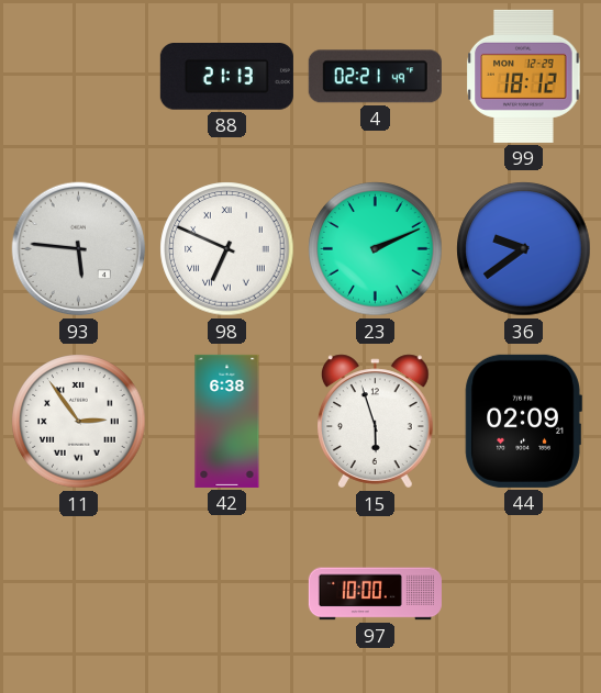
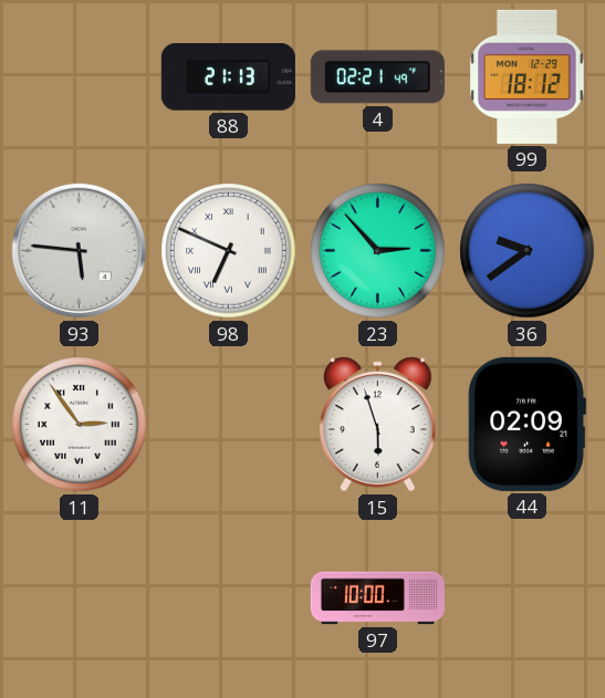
23: 2:11 -> 2:53
42: 6:38 -> none
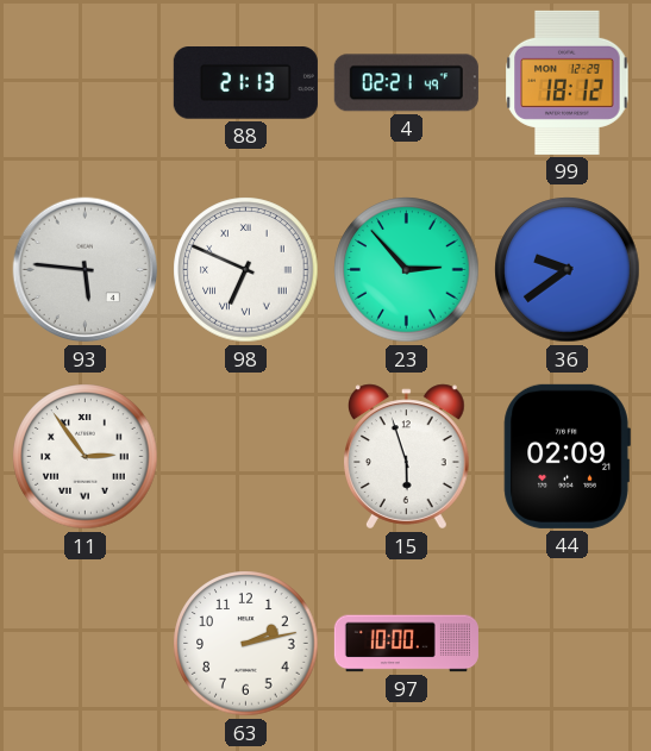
63: none -> 2:13
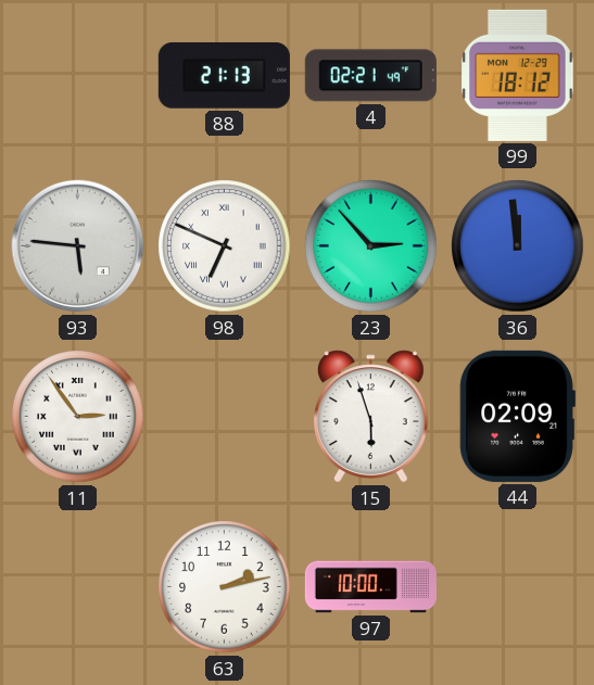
36: 9:39 -> 11:59
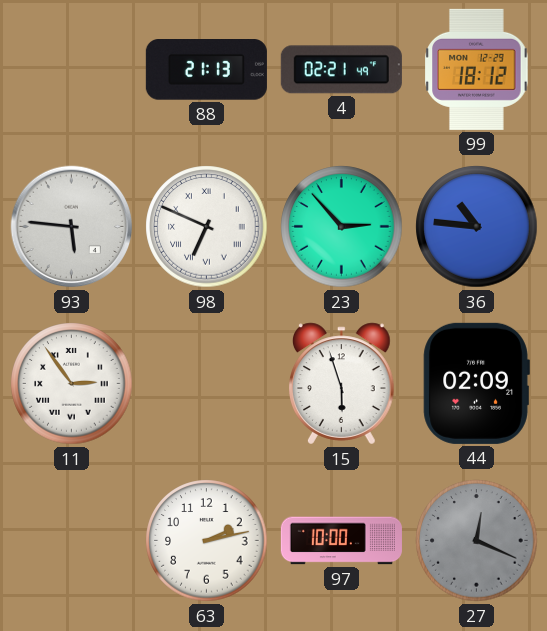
36: 11:59 -> 10:46
27: none -> 12:19
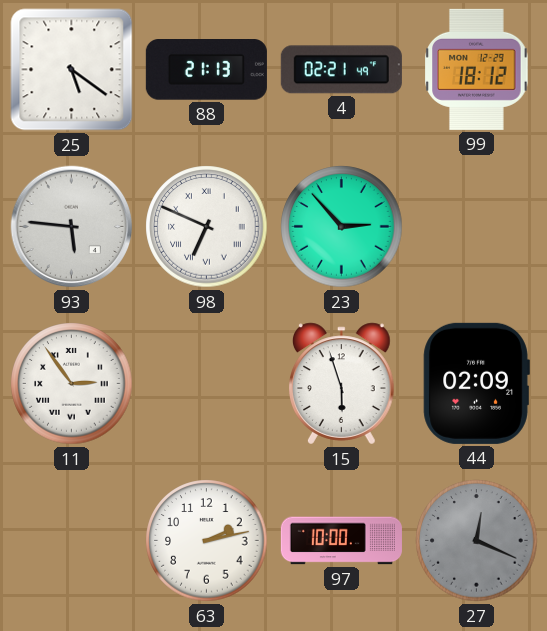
25: none -> 5:21
36: 10:46 -> none
